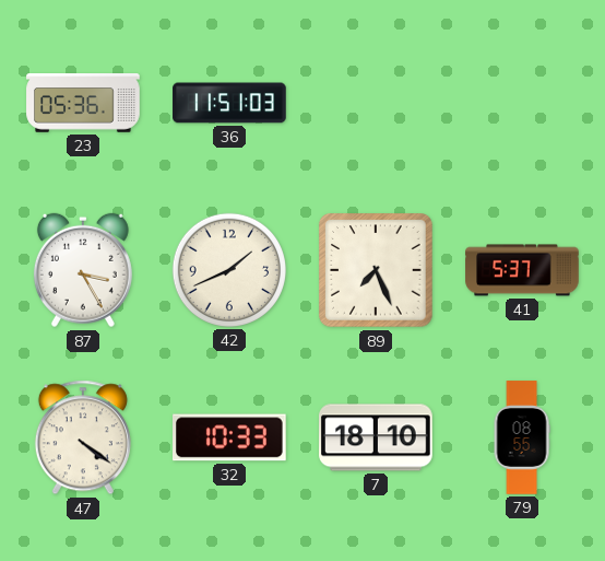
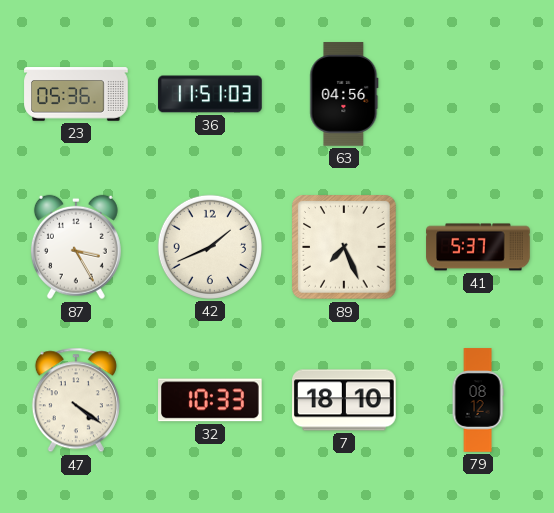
63: none -> 04:56
79: 08:55 -> 08:12
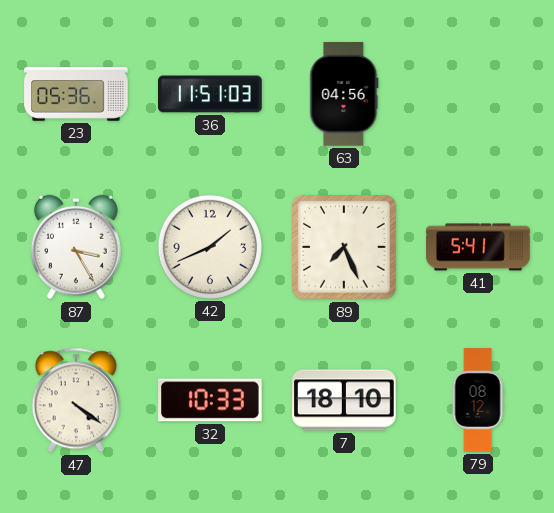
41: 5:37 -> 5:41
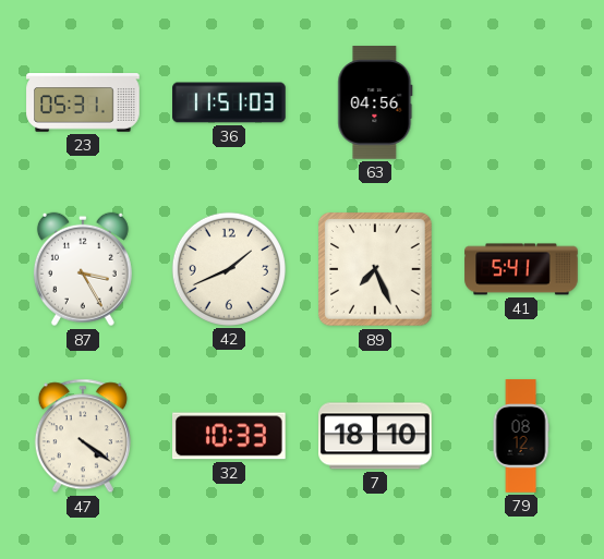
23: 05:36 -> 05:31
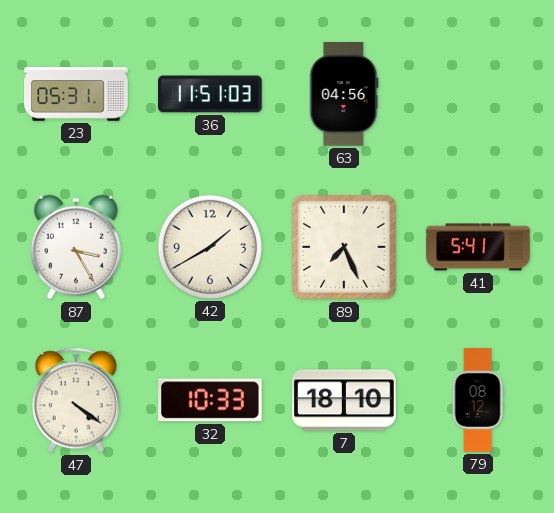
42: 1:41 -> 1:40
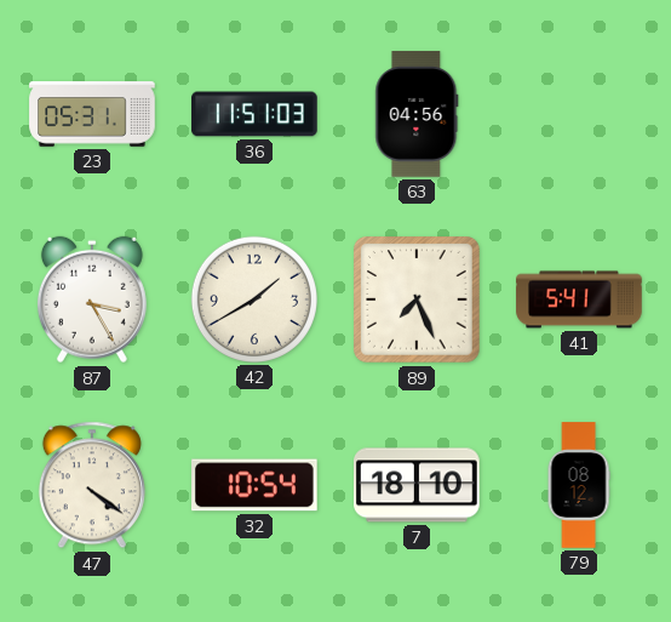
32: 10:33 -> 10:54
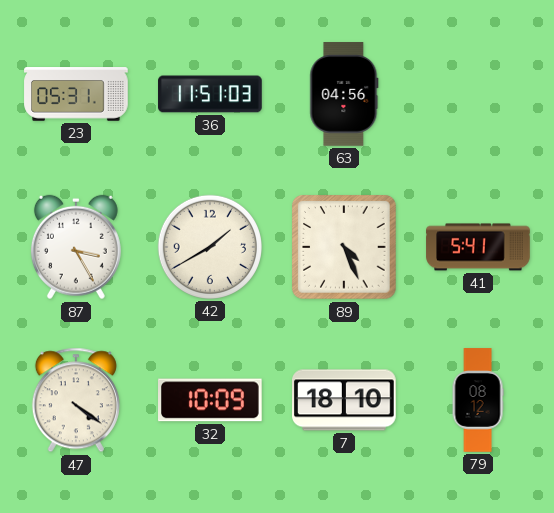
89: 7:26 -> 4:26
32: 10:54 -> 10:09
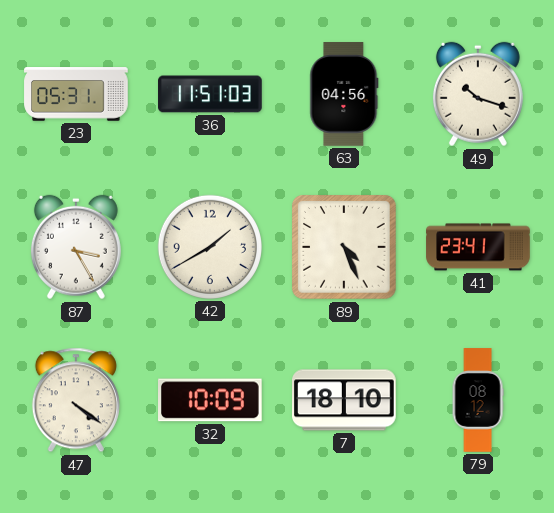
49: none -> 10:18
41: 5:41 -> 23:41
